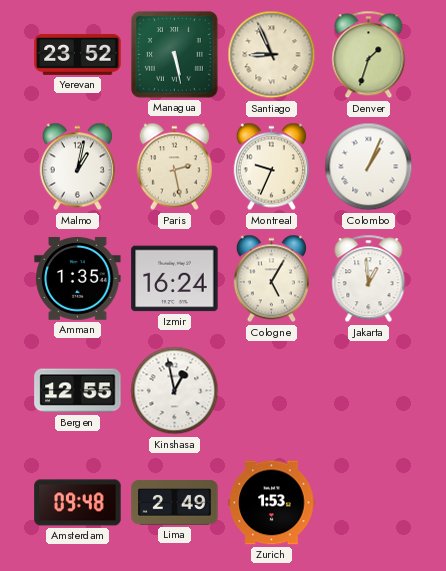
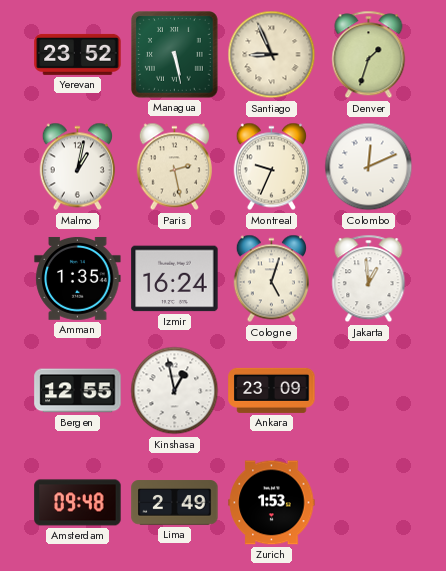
Colombo: 1:04 -> 12:11
Cologne: 5:05 -> 5:03
Ankara: none -> 23:09
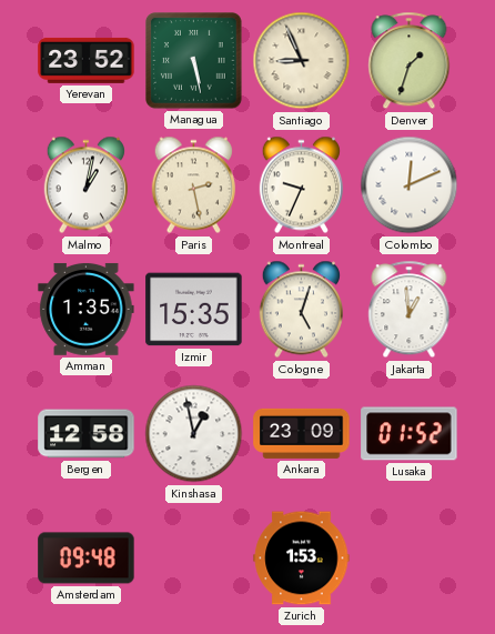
Izmir: 16:24 -> 15:35
Bergen: 12:55 -> 12:58
Lusaka: none -> 01:52
Lima: 2:49 -> none
